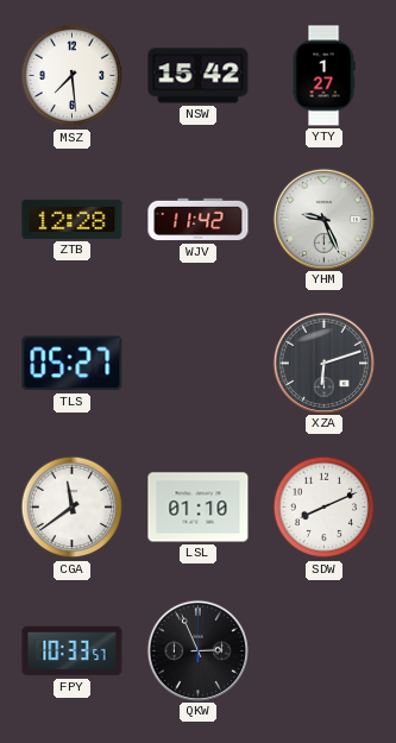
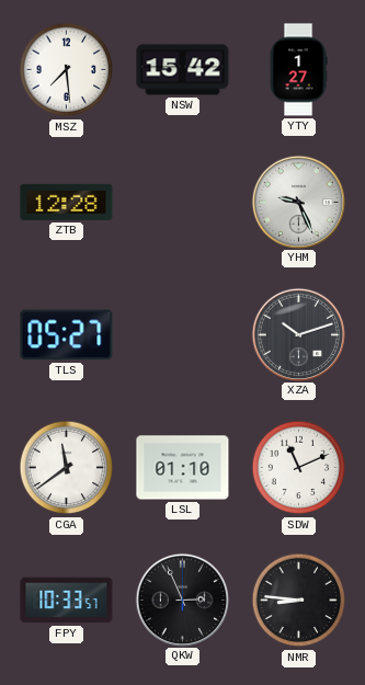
WJV: 11:42 -> none
XZA: 6:12 -> 10:12
SDW: 8:11 -> 11:11
NMR: none -> 8:46
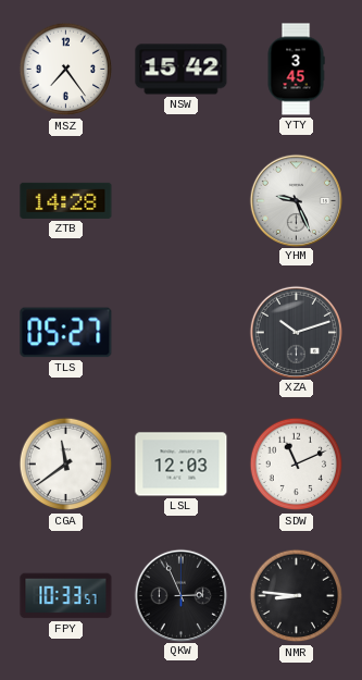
MSZ: 7:29 -> 7:24
YTY: 1:27 -> 3:45
ZTB: 12:28 -> 14:28
LSL: 01:10 -> 12:03
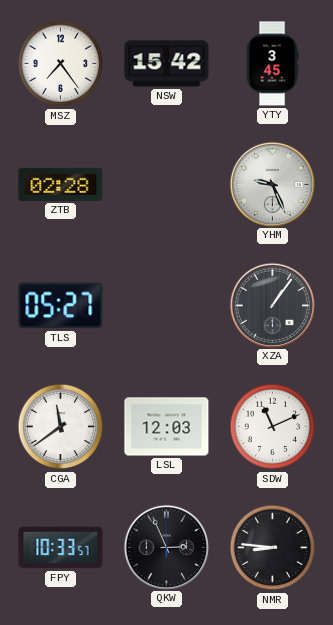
ZTB: 14:28 -> 02:28
XZA: 10:12 -> 1:06
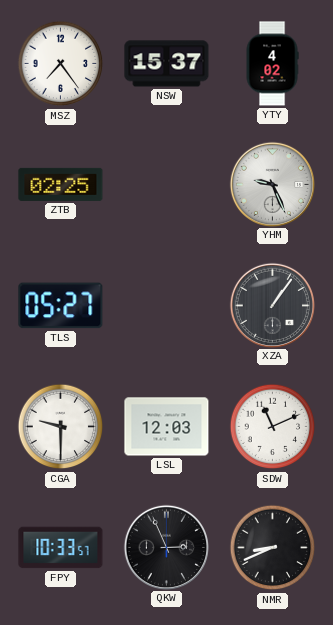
NSW: 15:42 -> 15:37
YTY: 3:45 -> 4:02
ZTB: 02:28 -> 02:25
CGA: 11:39 -> 9:30
NMR: 8:46 -> 8:41
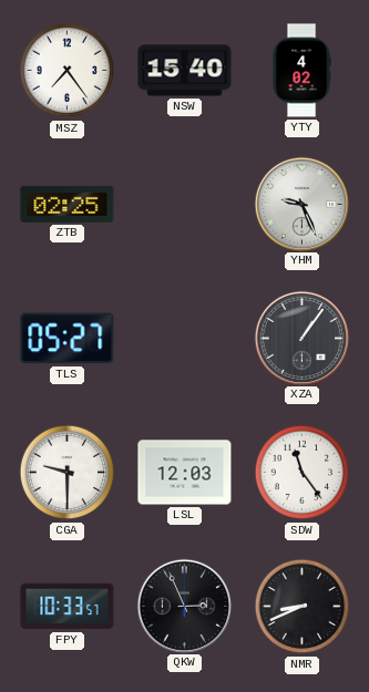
NSW: 15:37 -> 15:40
SDW: 11:11 -> 11:24
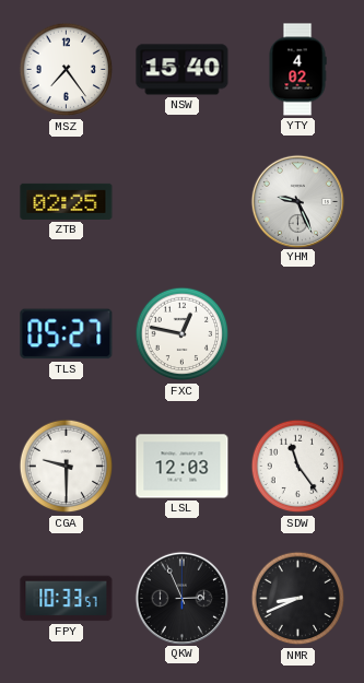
FXC: none -> 12:47
XZA: 1:06 -> none
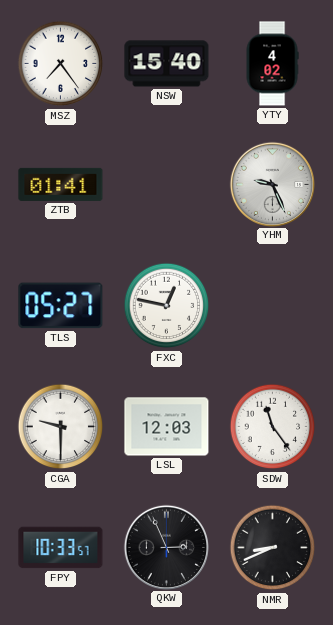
ZTB: 02:25 -> 01:41
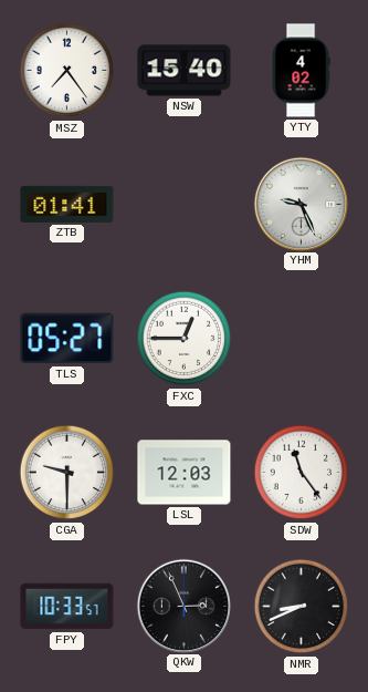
FXC: 12:47 -> 12:45
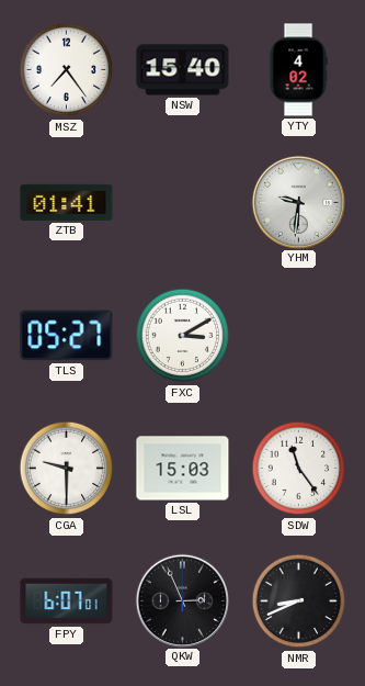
YHM: 9:26 -> 9:31
FXC: 12:45 -> 3:10
LSL: 12:03 -> 15:03
FPY: 10:33 -> 6:07
